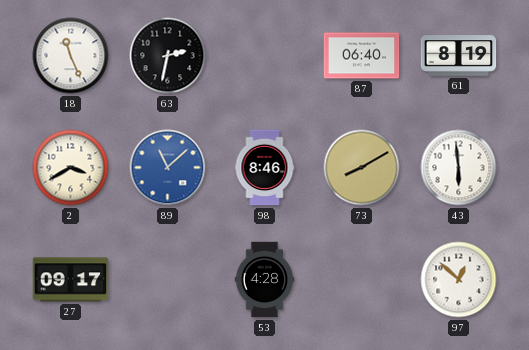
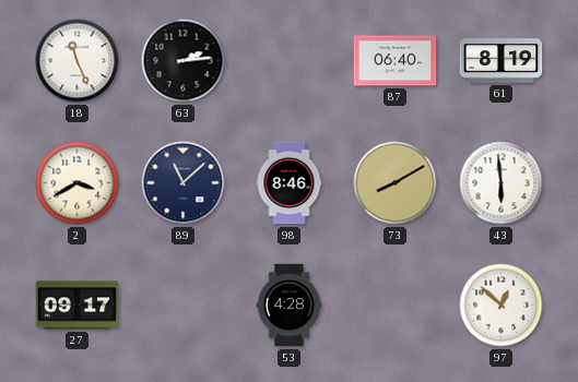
63: 2:32 -> 2:14
89 dial: blue -> navy
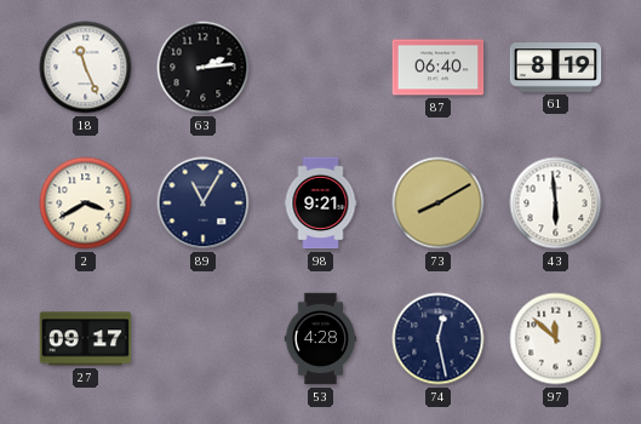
89: 11:08 -> 11:05
98: 8:46 -> 9:21
74: none -> 12:28
97: 12:52 -> 11:52
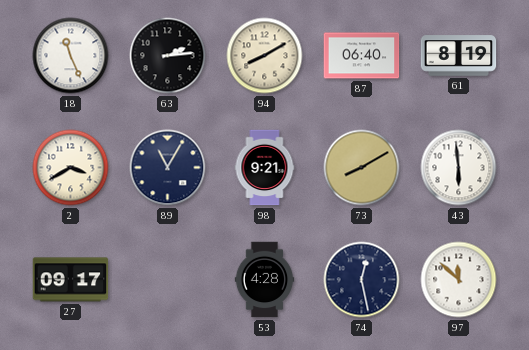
94: none -> 8:10
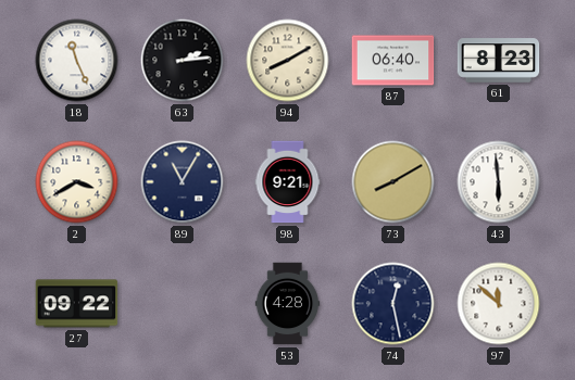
61: 8:19 -> 8:23
27: 09:17 -> 09:22
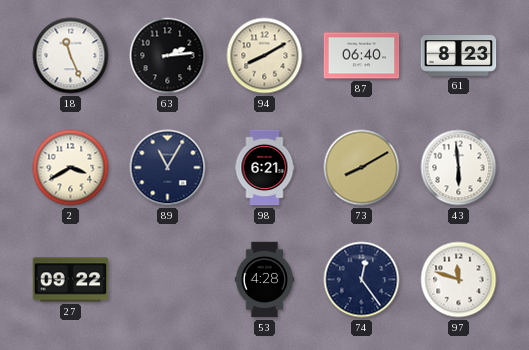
98: 9:21 -> 6:21
74: 12:28 -> 12:24
97: 11:52 -> 11:48
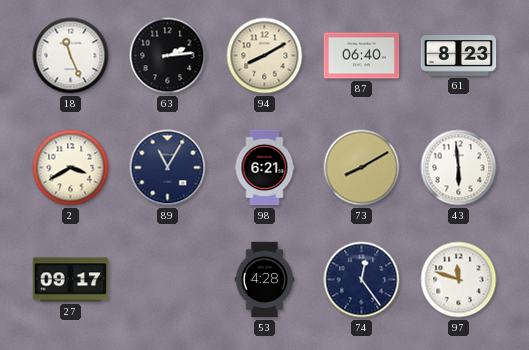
27: 09:22 -> 09:17
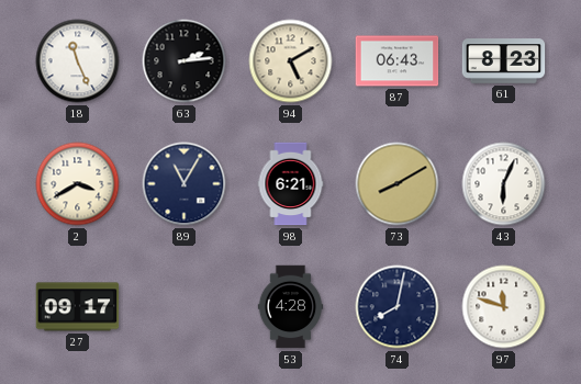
94: 8:10 -> 5:10
87: 06:40 -> 06:43
43: 5:59 -> 6:04
74: 12:24 -> 8:02
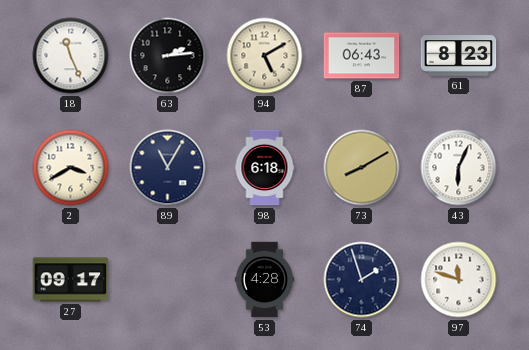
98: 6:21 -> 6:18
74: 8:02 -> 1:57
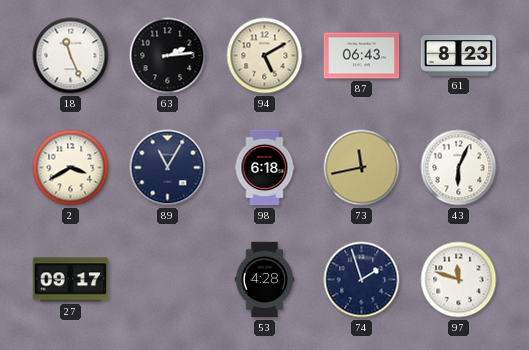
73: 8:10 -> 11:43
